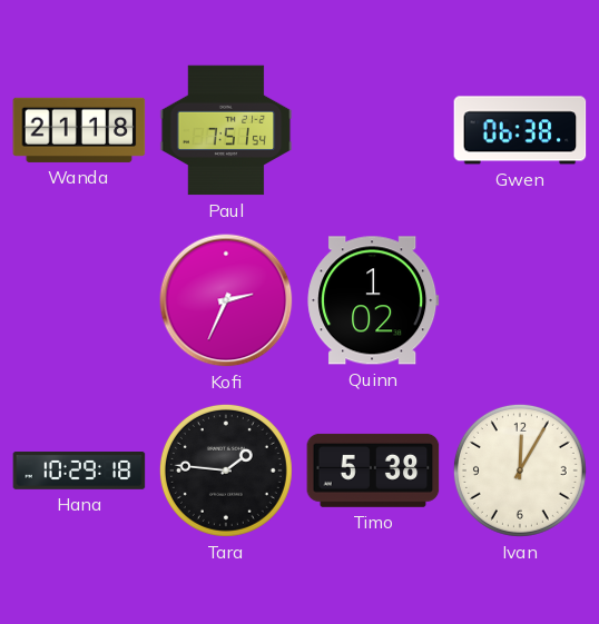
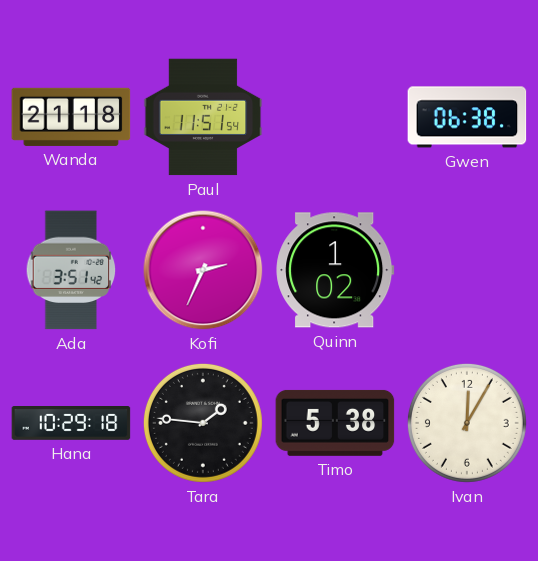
Paul: 7:51 -> 11:51
Ada: none -> 3:51
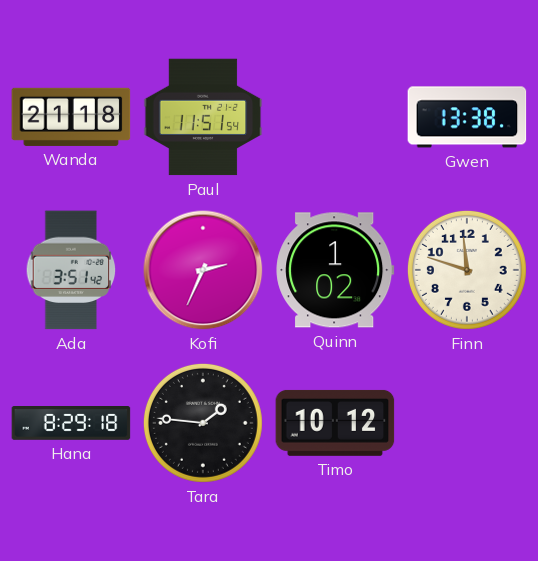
Gwen: 06:38 -> 13:38
Finn: none -> 11:48
Hana: 10:29 -> 8:29
Timo: 5:38 -> 10:12
Ivan: 12:05 -> none
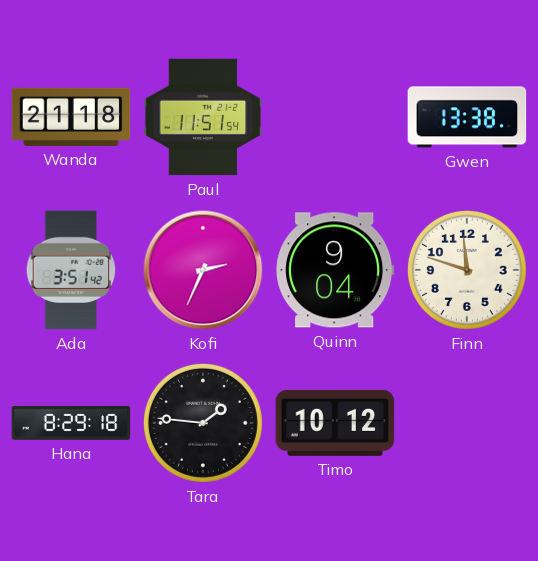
Quinn: 1:02 -> 9:04
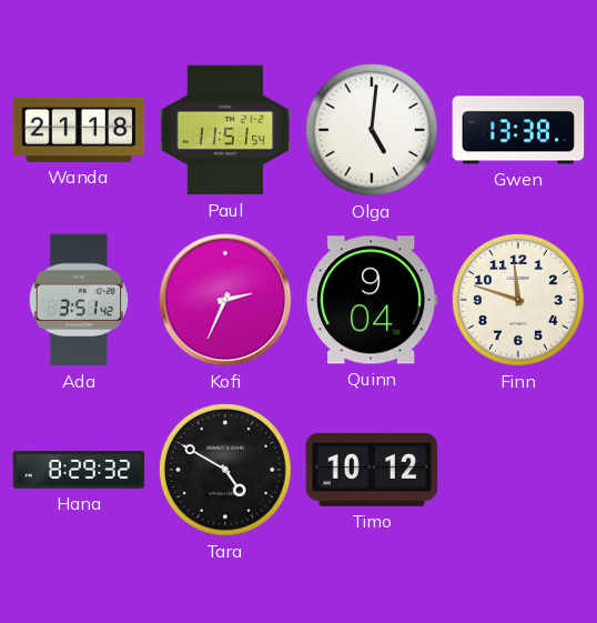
Olga: none -> 5:01
Hana: 8:29:18 -> 8:29:32
Tara: 1:46 -> 4:50
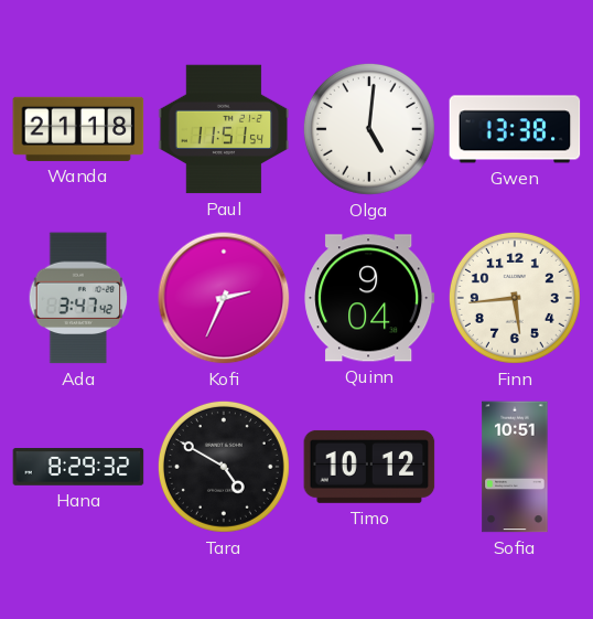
Ada: 3:51 -> 3:47
Finn: 11:48 -> 5:44
Sofia: none -> 10:51
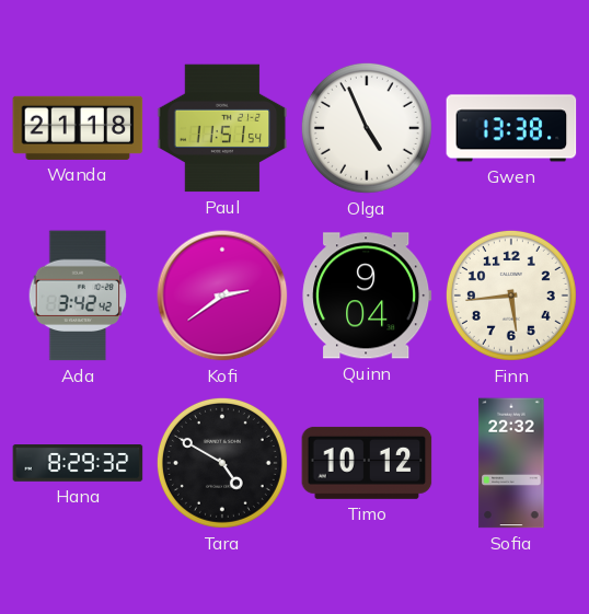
Olga: 5:01 -> 4:56
Ada: 3:47 -> 3:42
Kofi: 2:34 -> 2:39
Sofia: 10:51 -> 22:32
